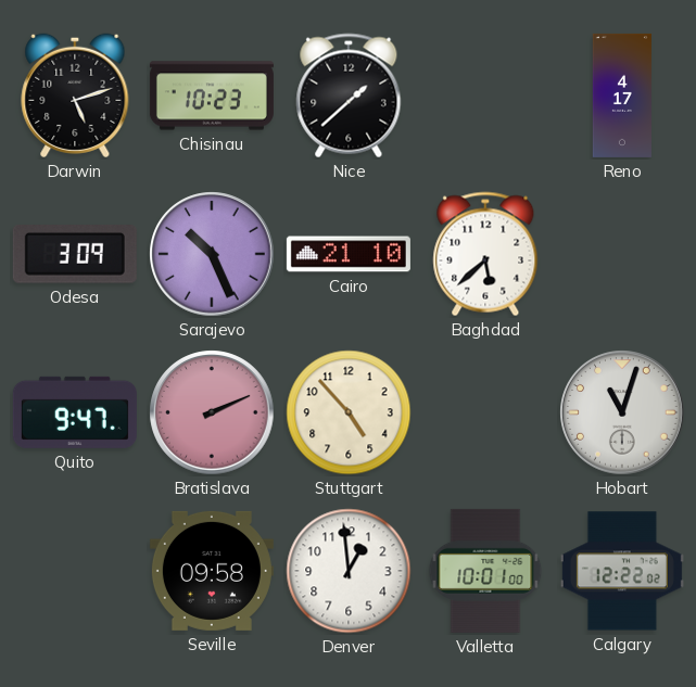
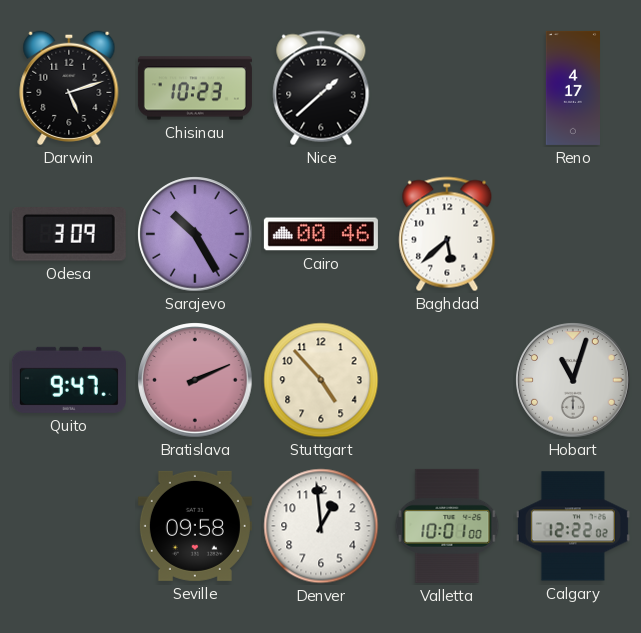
Sarajevo: 10:26 -> 10:25
Cairo: 21:10 -> 00:46
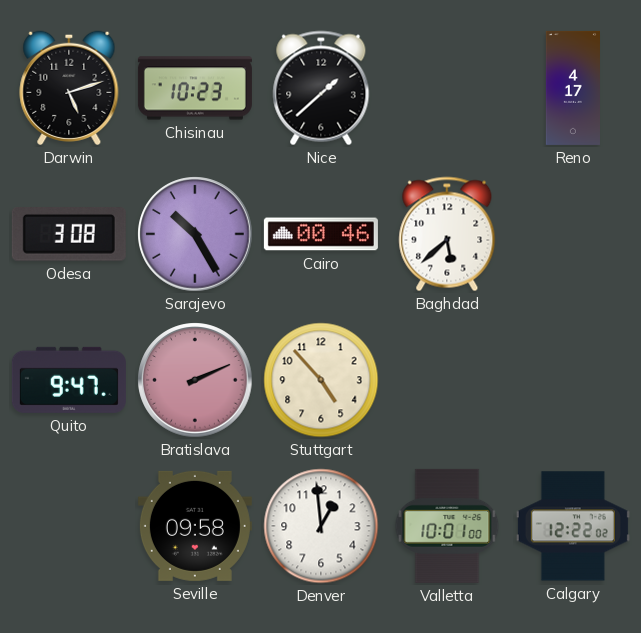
Odesa: 3:09 -> 3:08
Hobart: 11:03 -> none
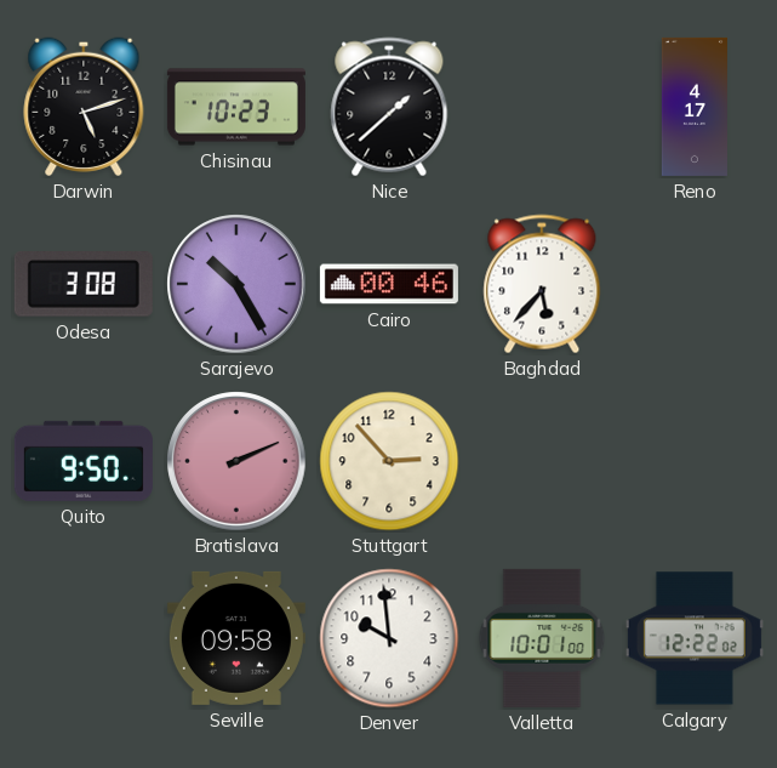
Baghdad: 5:38 -> 5:37
Quito: 9:47 -> 9:50
Stuttgart: 4:53 -> 2:53
Denver: 12:59 -> 9:59
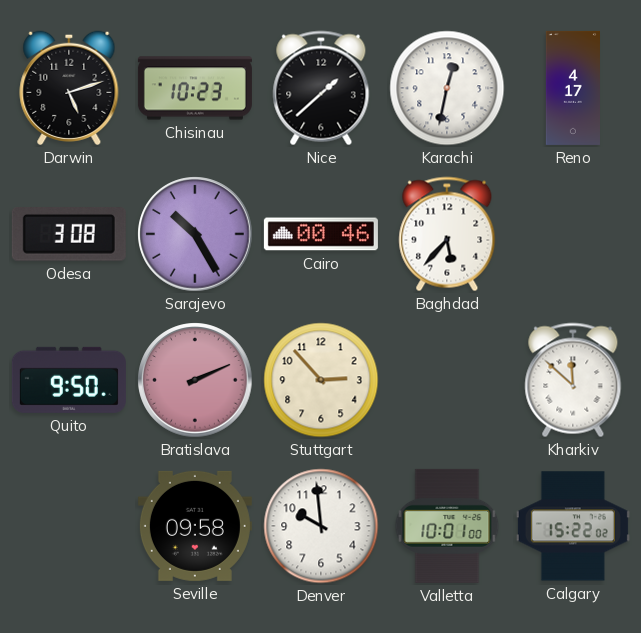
Karachi: none -> 12:32
Kharkiv: none -> 11:52
Calgary: 12:22 -> 15:22
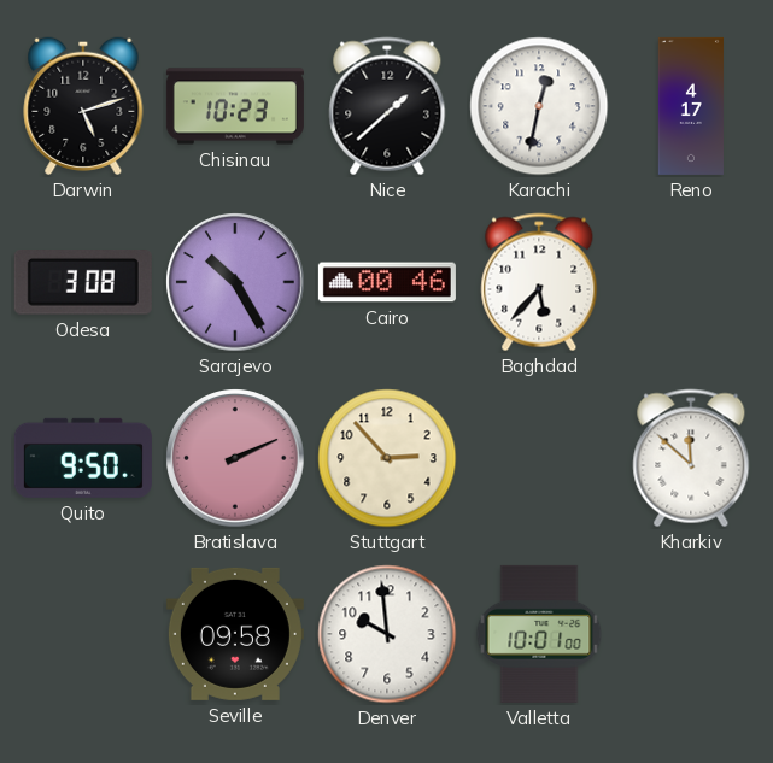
Calgary: 15:22 -> none
